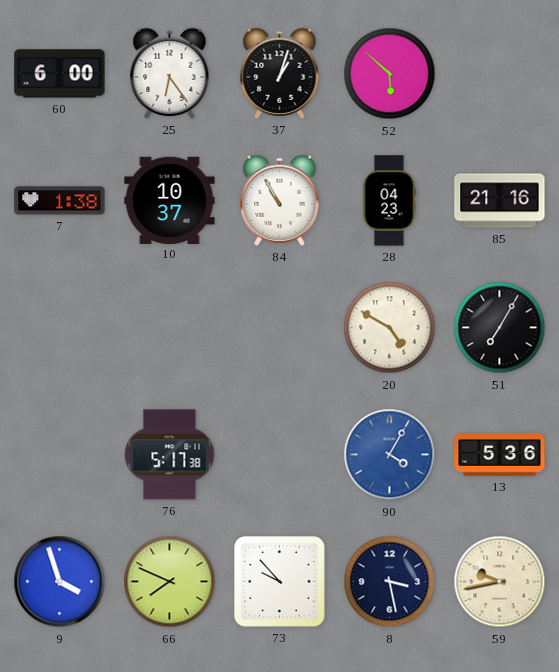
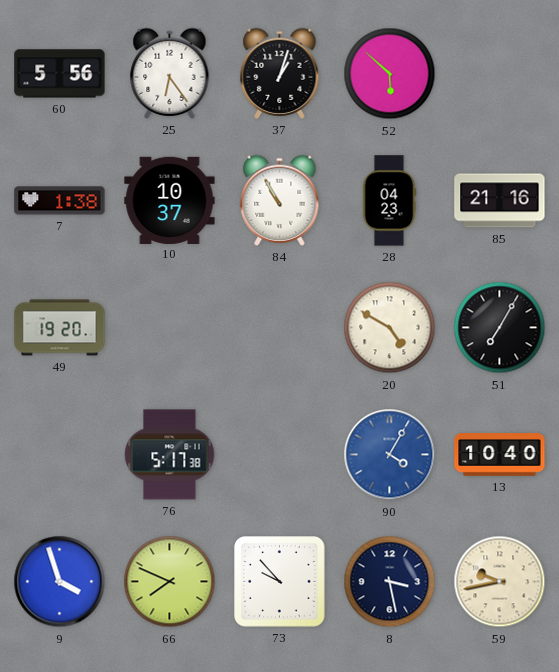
60: 6:00 -> 5:56
49: none -> 19:20
13: 5:36 -> 10:40
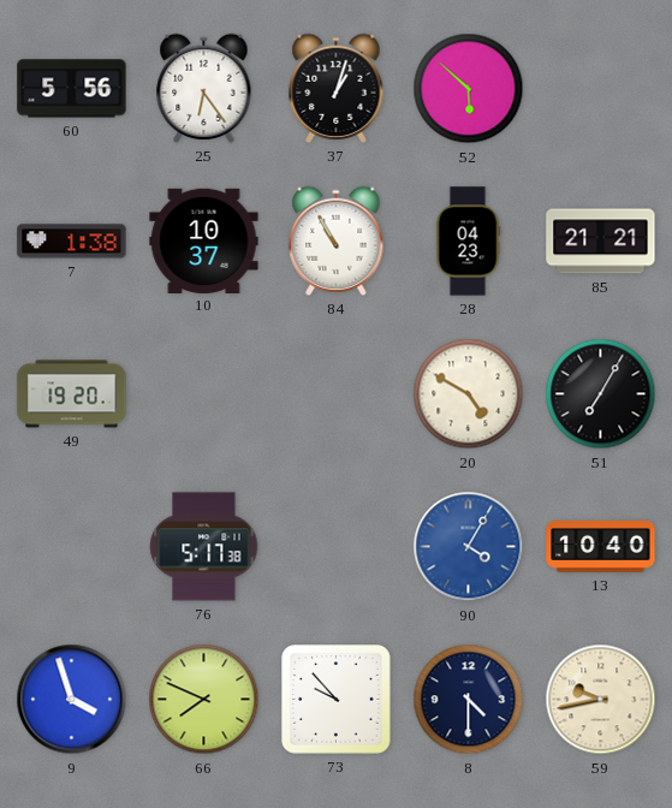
85: 21:16 -> 21:21
8: 3:28 -> 4:30
